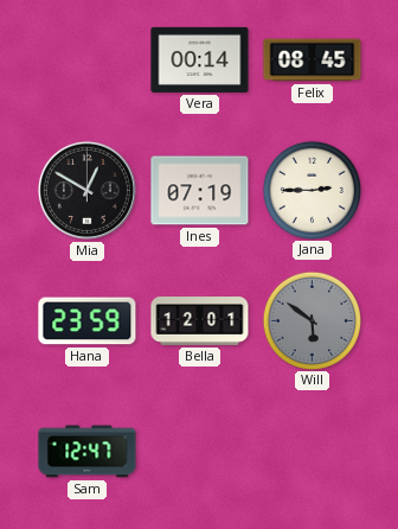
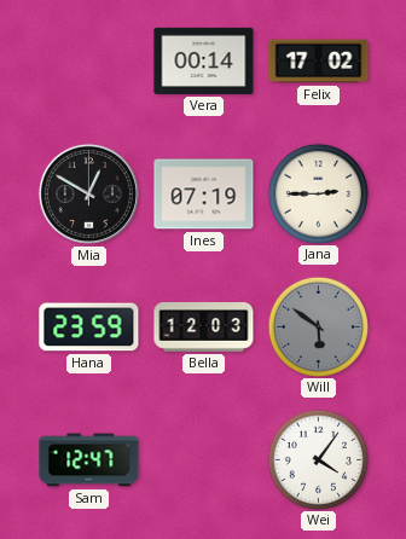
Felix: 08:45 -> 17:02
Bella: 12:01 -> 12:03
Wei: none -> 4:06
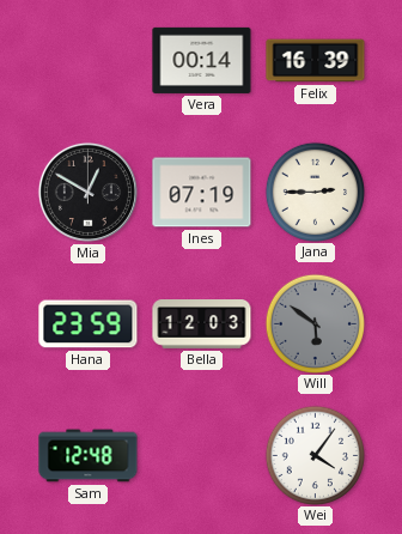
Felix: 17:02 -> 16:39
Sam: 12:47 -> 12:48
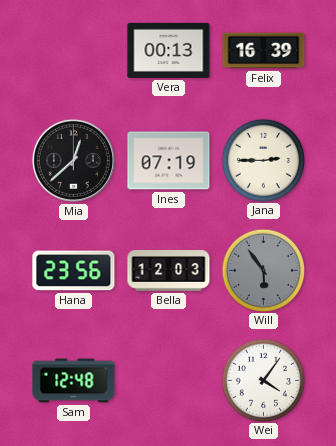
Vera: 00:14 -> 00:13
Mia: 12:50 -> 12:38
Hana: 23:59 -> 23:56
Will: 5:51 -> 5:54
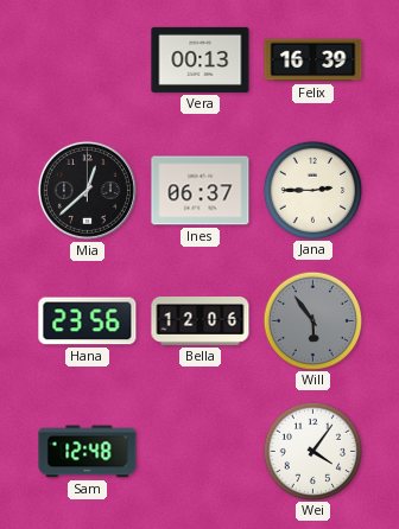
Ines: 07:19 -> 06:37
Bella: 12:03 -> 12:06
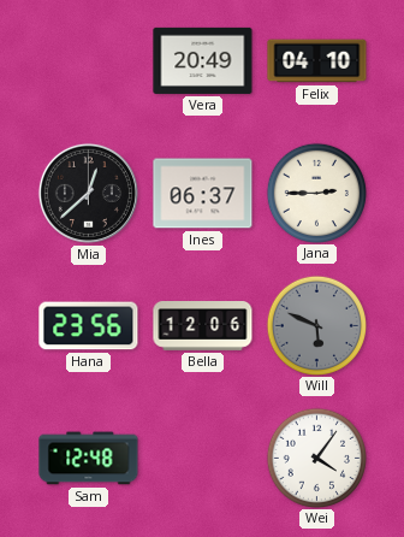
Vera: 00:13 -> 20:49
Felix: 16:39 -> 04:10
Will: 5:54 -> 5:49
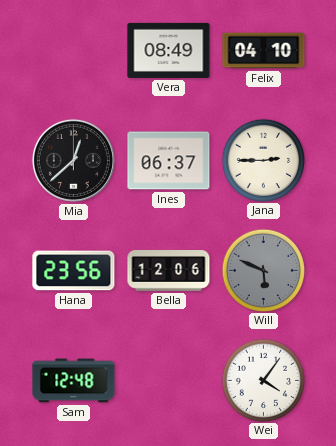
Vera: 20:49 -> 08:49
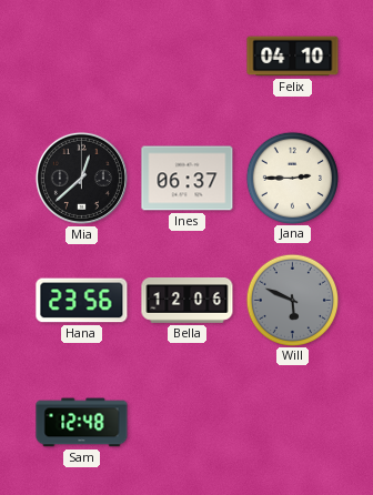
Vera: 08:49 -> none
Wei: 4:06 -> none
